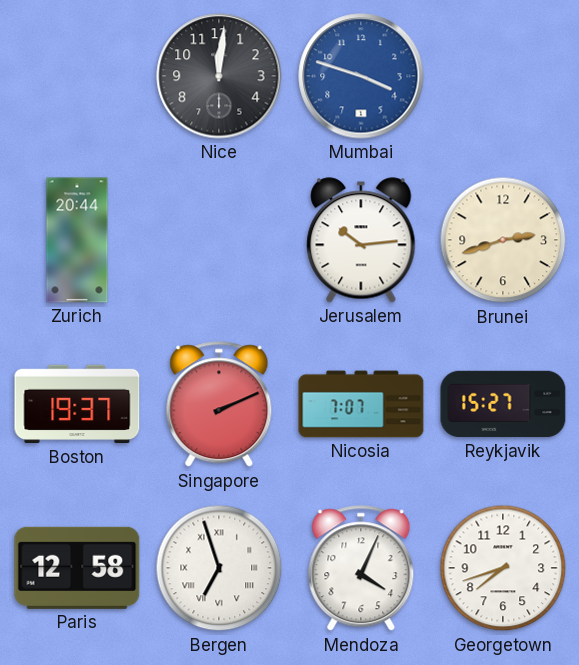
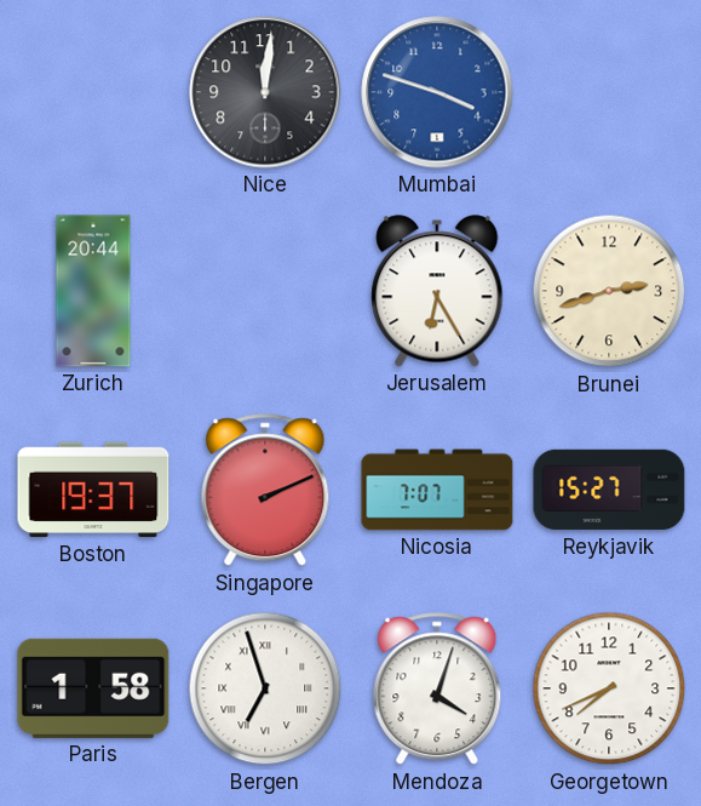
Jerusalem: 10:14 -> 6:25
Paris: 12:58 -> 1:58
Mendoza: 4:04 -> 4:03
Georgetown: 7:42 -> 7:41
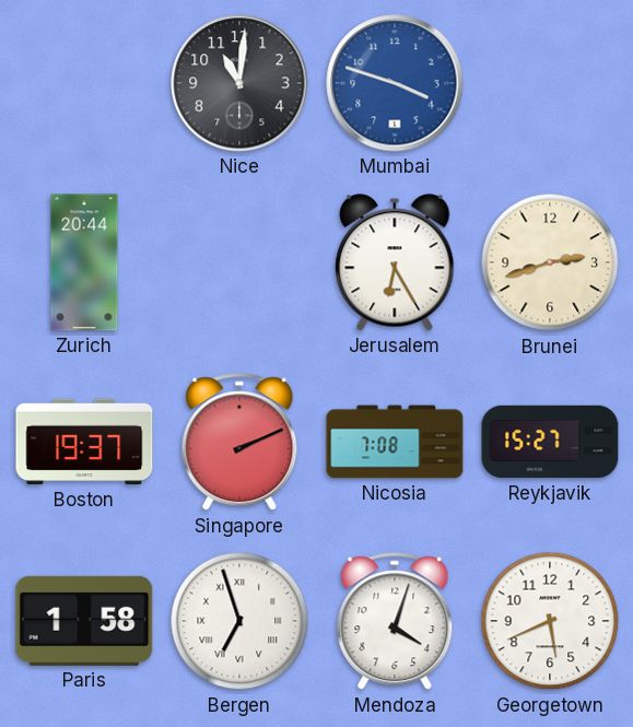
Nice: 12:01 -> 11:01
Nicosia: 7:07 -> 7:08
Georgetown: 7:41 -> 5:41
